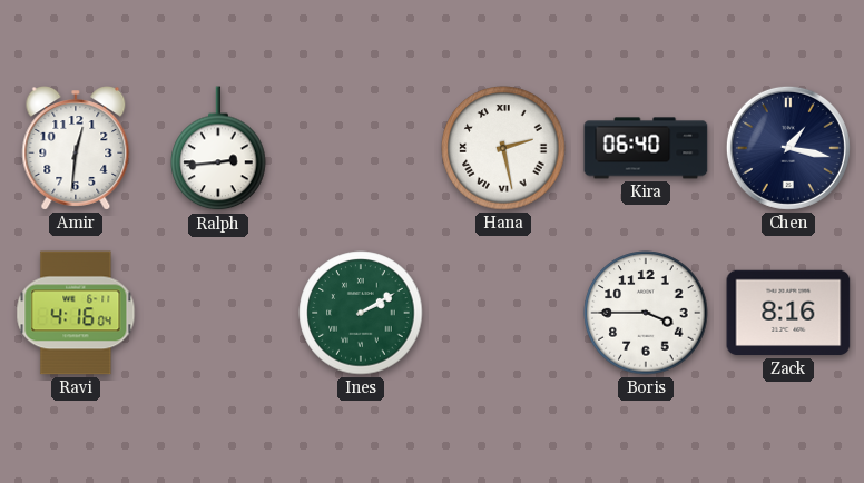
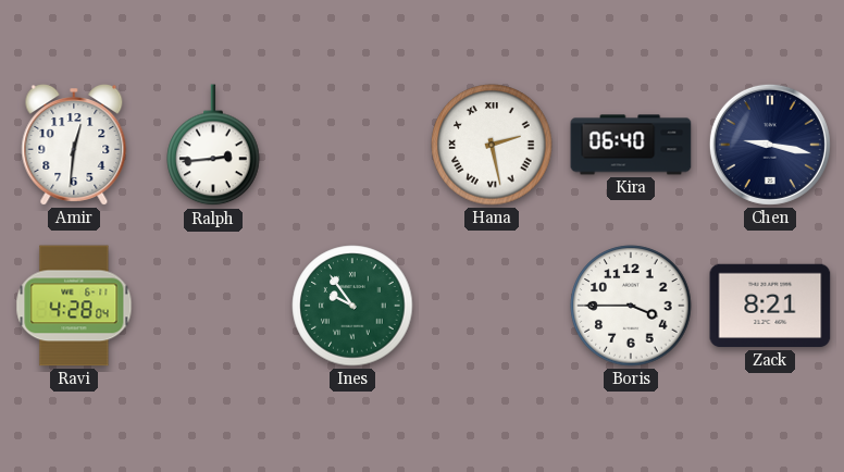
Chen: 1:17 -> 9:17
Ravi: 4:16 -> 4:28
Ines: 2:10 -> 9:54
Zack: 8:16 -> 8:21
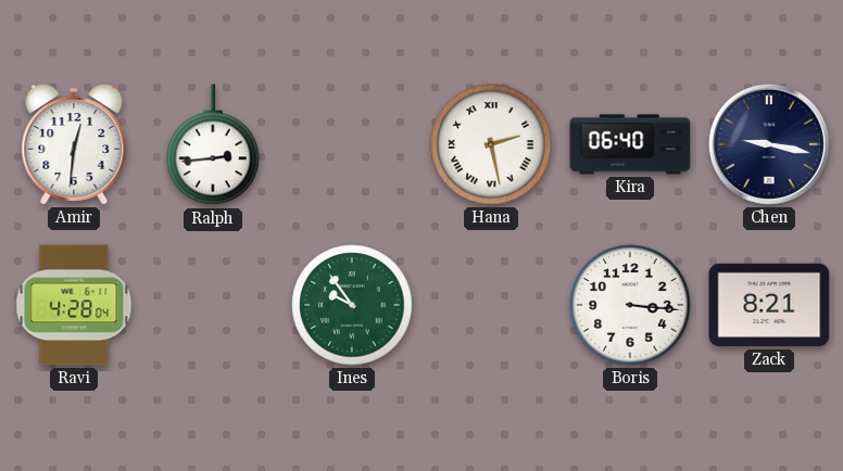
Boris: 3:45 -> 3:16
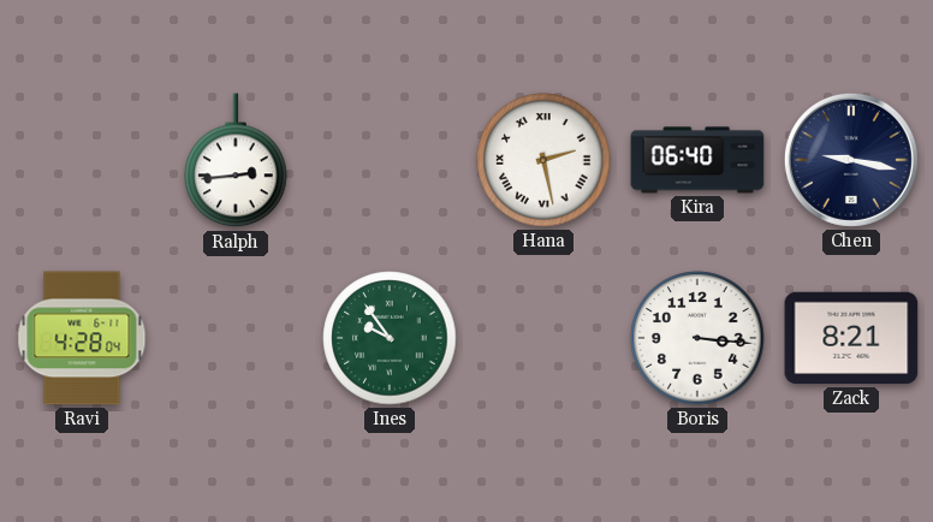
Amir: 12:31 -> none
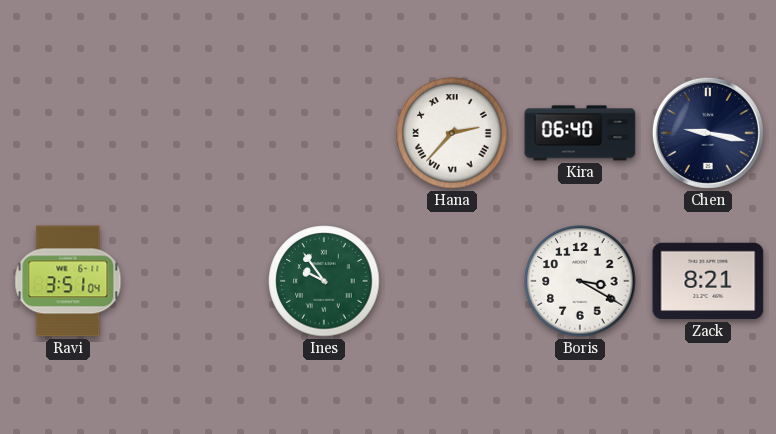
Ralph: 2:44 -> none
Hana: 2:28 -> 2:37
Ravi: 4:28 -> 3:51
Boris: 3:16 -> 3:20
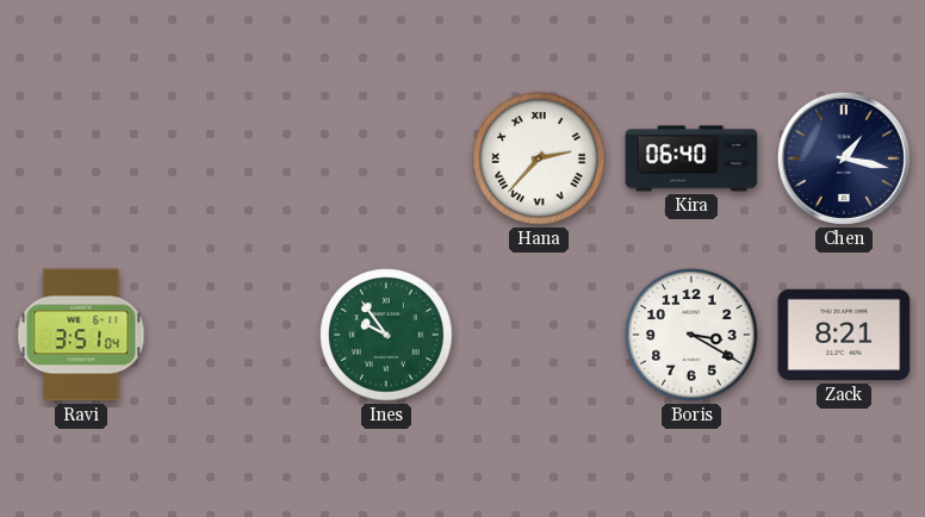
Chen: 9:17 -> 1:17
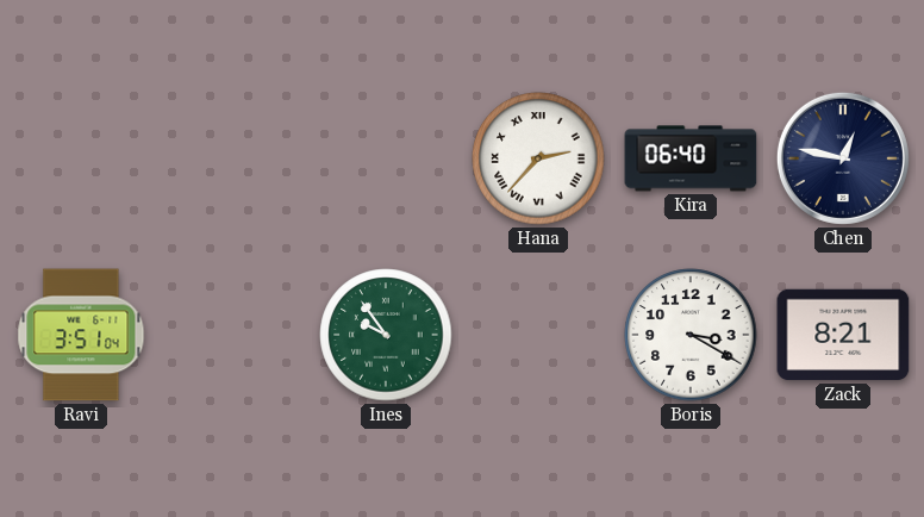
Chen: 1:17 -> 12:47
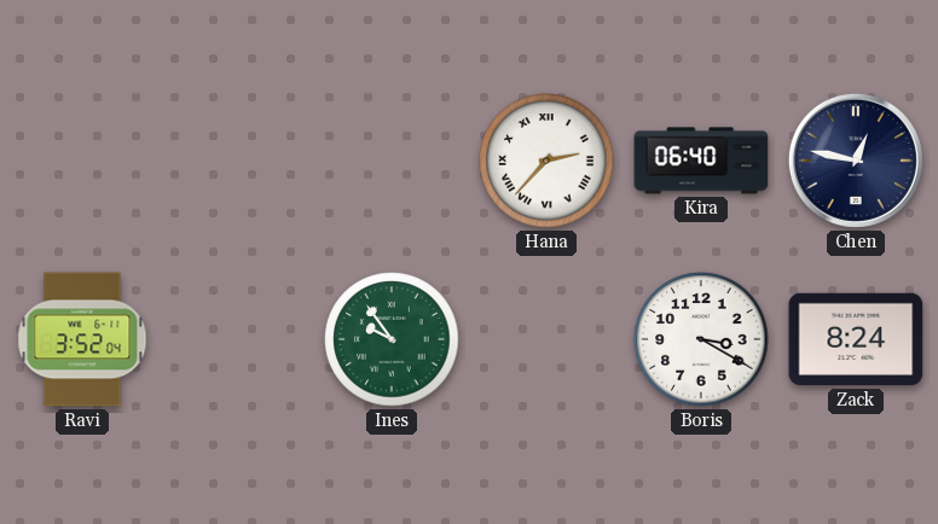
Ravi: 3:51 -> 3:52
Zack: 8:21 -> 8:24
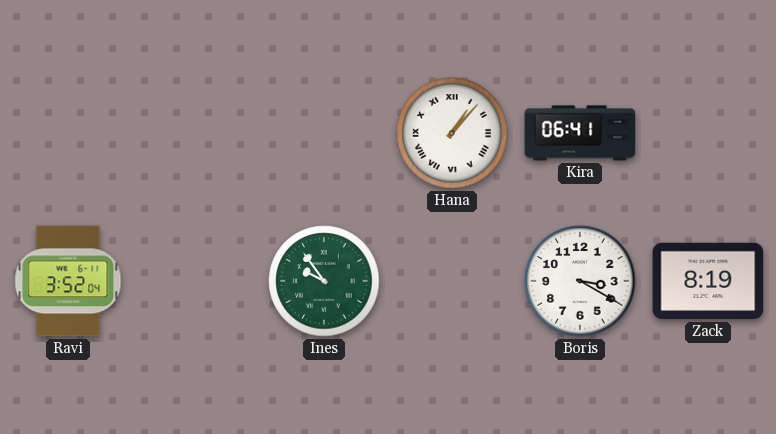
Hana: 2:37 -> 1:07
Kira: 06:40 -> 06:41
Chen: 12:47 -> none
Zack: 8:24 -> 8:19
